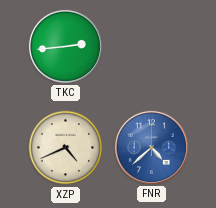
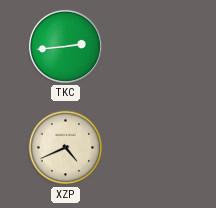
FNR: 4:38 -> none
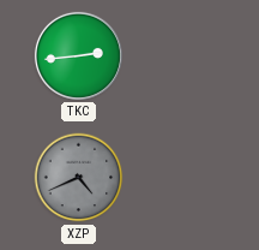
XZP dial: cream -> grey
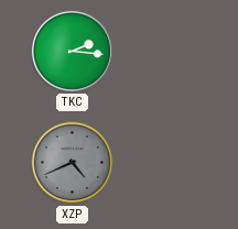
TKC: 2:44 -> 2:16
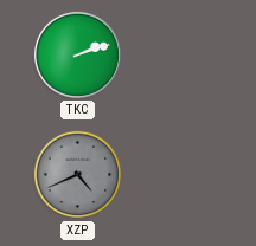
TKC: 2:16 -> 2:12
